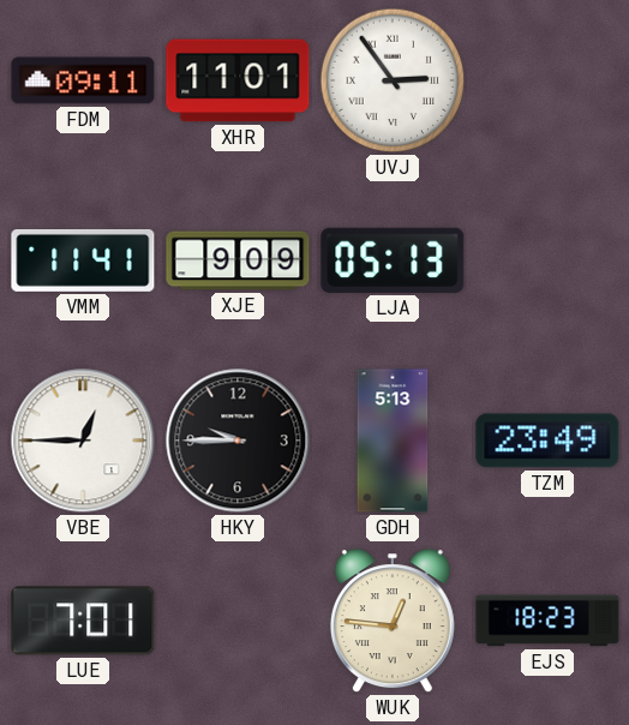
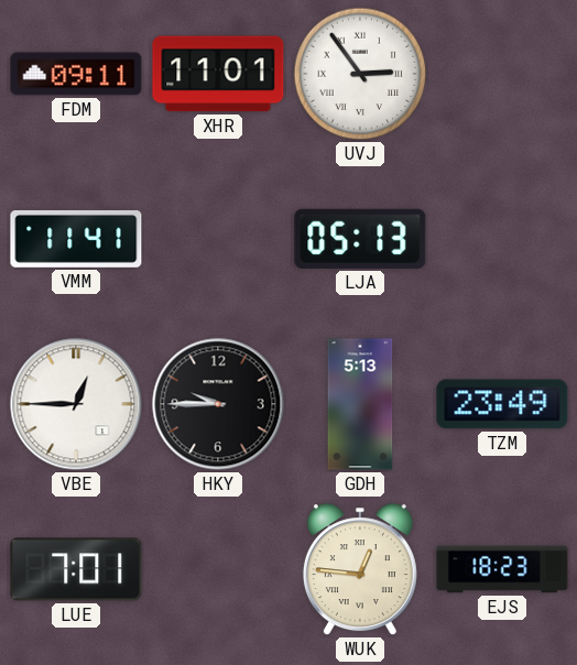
XJE: 9:09 -> none
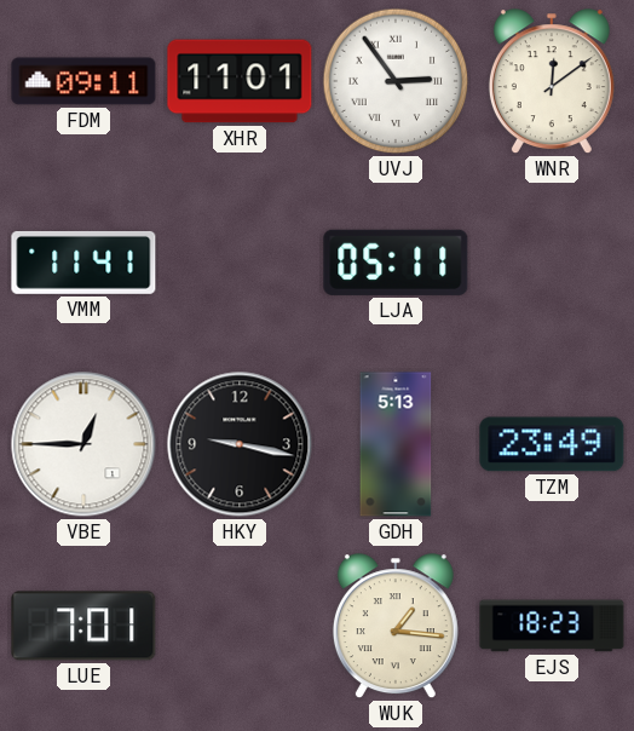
WNR: none -> 12:09
LJA: 05:13 -> 05:11
HKY: 9:45 -> 9:17
WUK: 12:46 -> 1:16
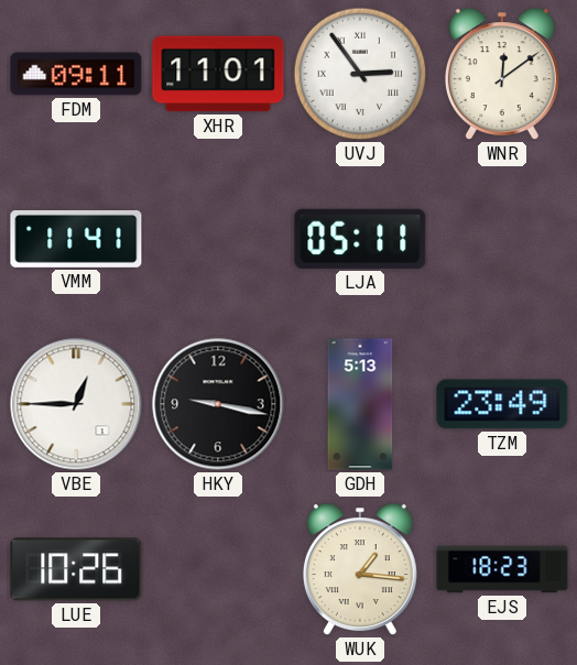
LUE: 7:01 -> 10:26
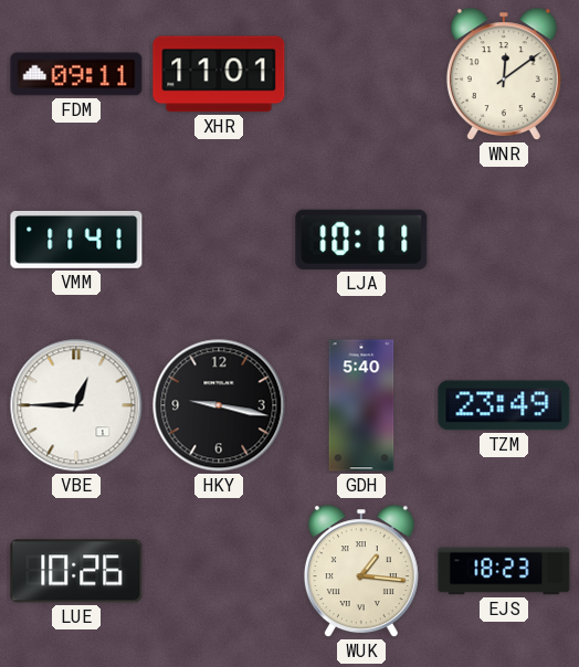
UVJ: 2:54 -> none
LJA: 05:11 -> 10:11
GDH: 5:13 -> 5:40
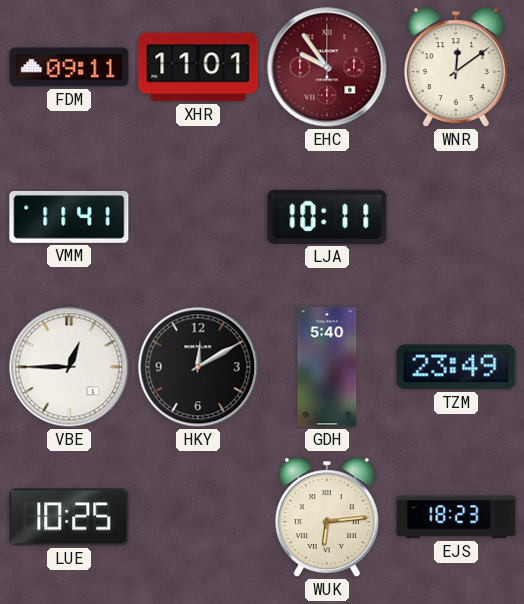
EHC: none -> 9:54
HKY: 9:17 -> 12:10
LUE: 10:26 -> 10:25
WUK: 1:16 -> 6:14
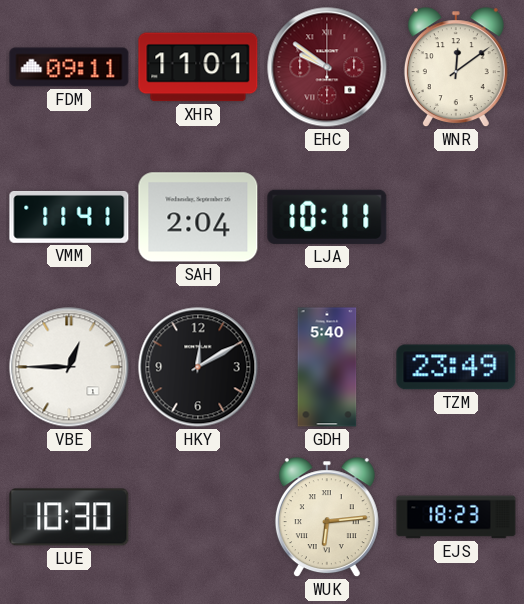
EHC: 9:54 -> 9:51
SAH: none -> 2:04
LUE: 10:25 -> 10:30
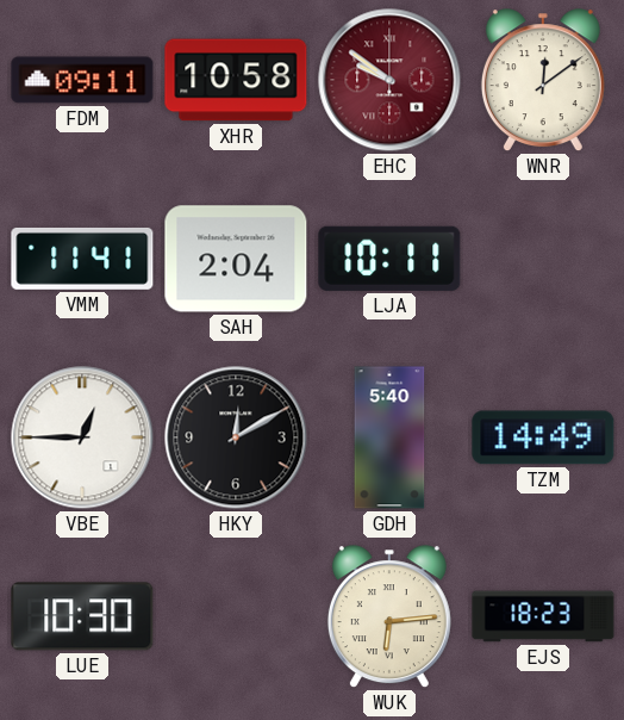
XHR: 11:01 -> 10:58
TZM: 23:49 -> 14:49
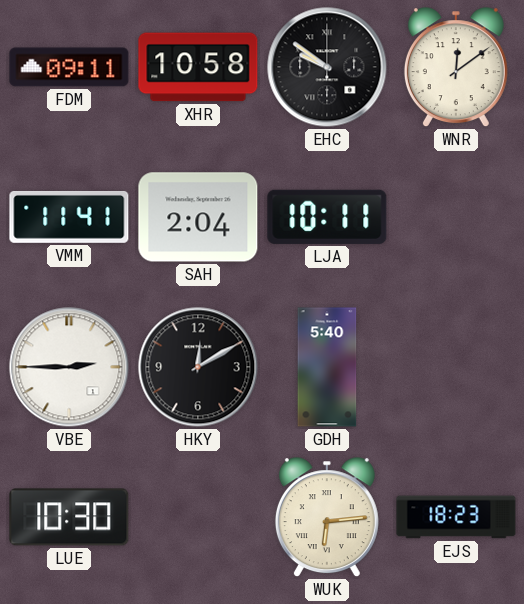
EHC dial: burgundy -> black
VBE: 12:45 -> 2:45
TZM: 14:49 -> none
